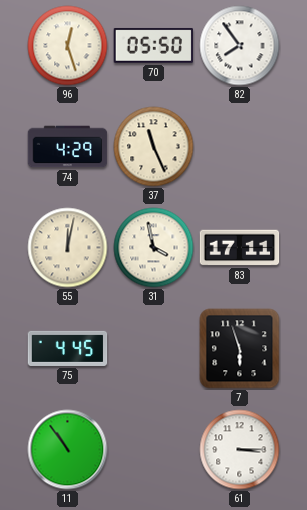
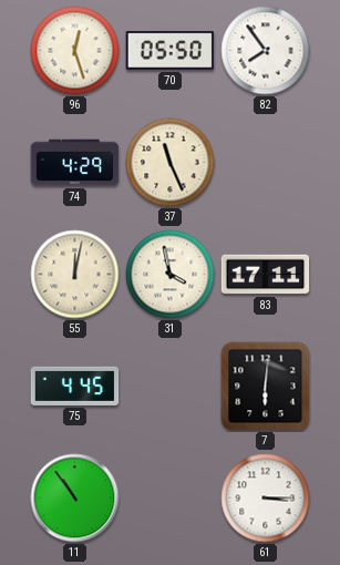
7: 5:57 -> 6:01
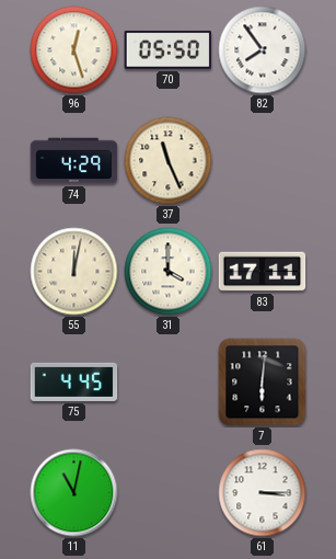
31: 3:58 -> 4:00
11: 10:54 -> 11:02
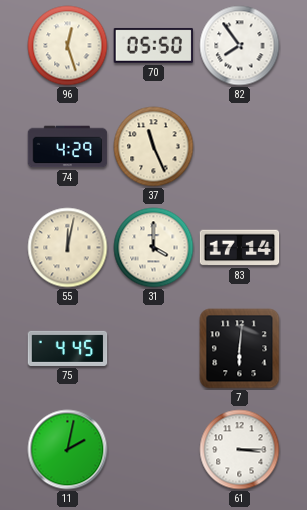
83: 17:11 -> 17:14
11: 11:02 -> 2:02
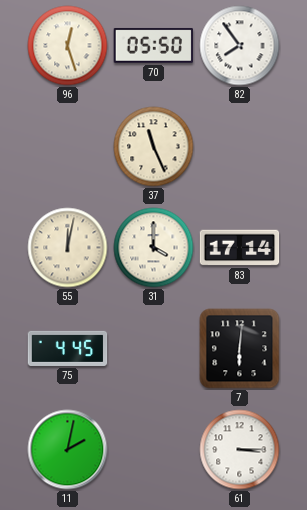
74: 4:29 -> none
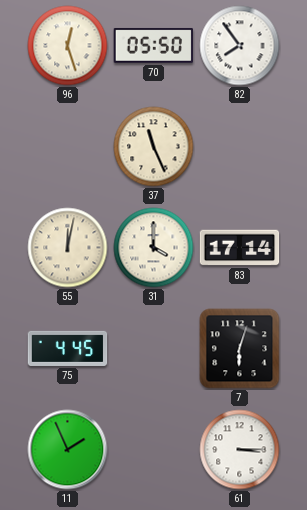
7: 6:01 -> 6:03
11: 2:02 -> 1:56
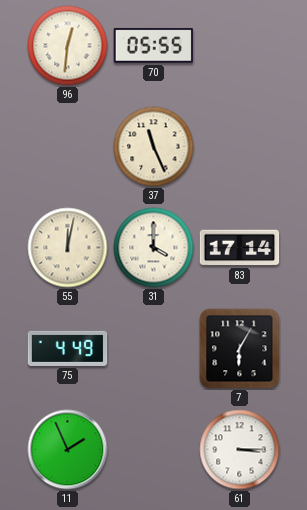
96: 12:27 -> 12:31
70: 05:50 -> 05:55
82: 7:54 -> none
75: 4:45 -> 4:49
7: 6:03 -> 6:05
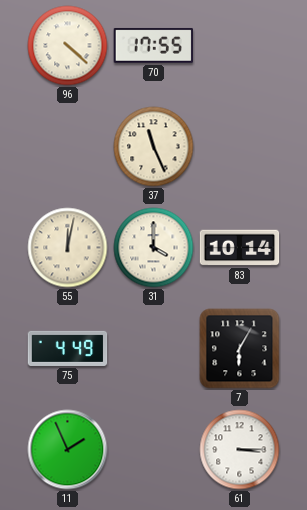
96: 12:31 -> 4:22
70: 05:55 -> 17:55
83: 17:14 -> 10:14
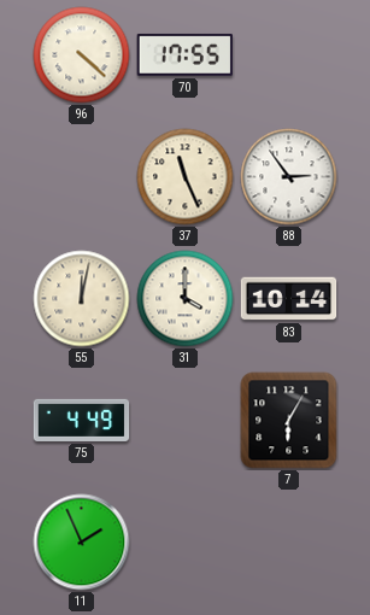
88: none -> 2:54
61: 3:15 -> none
